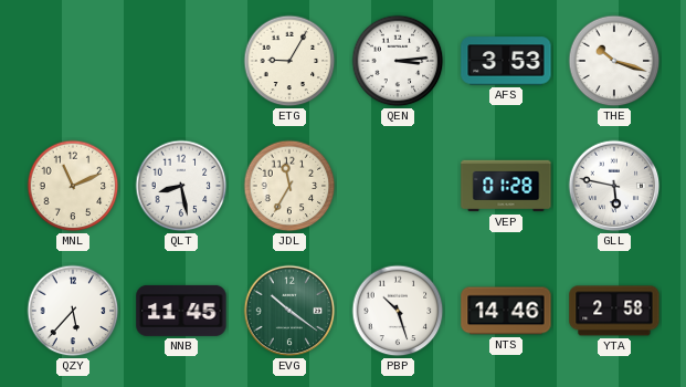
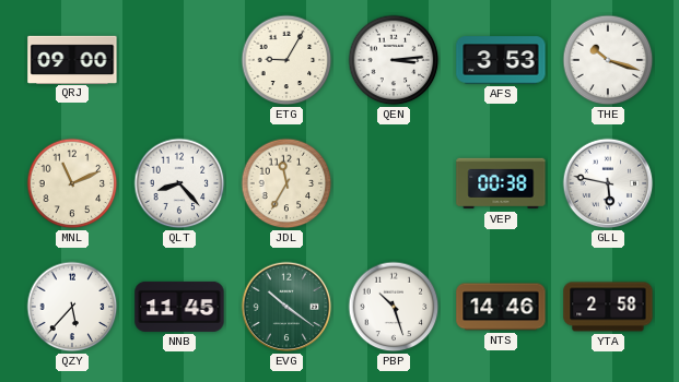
QRJ: none -> 09:00
QLT: 8:28 -> 8:23
VEP: 01:28 -> 00:38
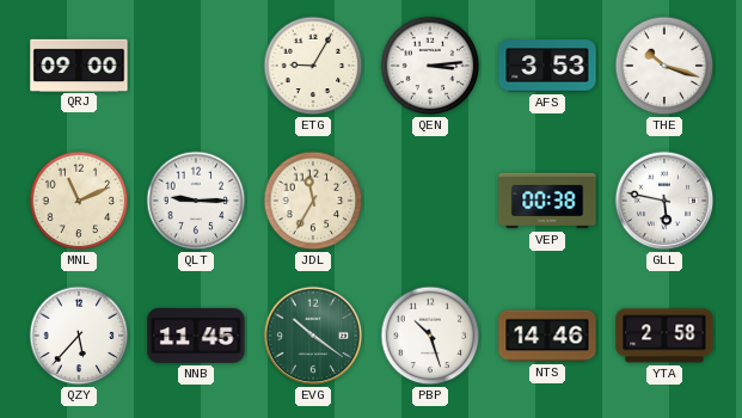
QLT: 8:23 -> 9:15
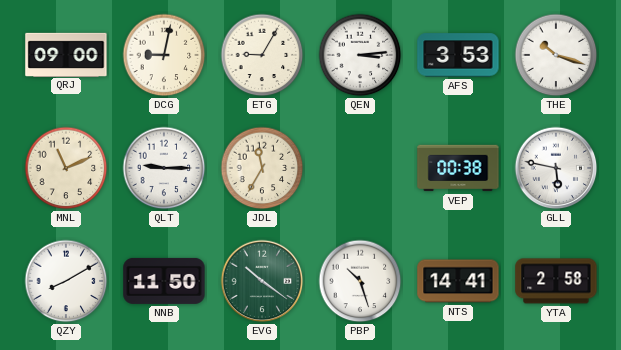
DCG: none -> 9:02
QZY: 5:37 -> 8:10
NNB: 11:45 -> 11:50
NTS: 14:46 -> 14:41
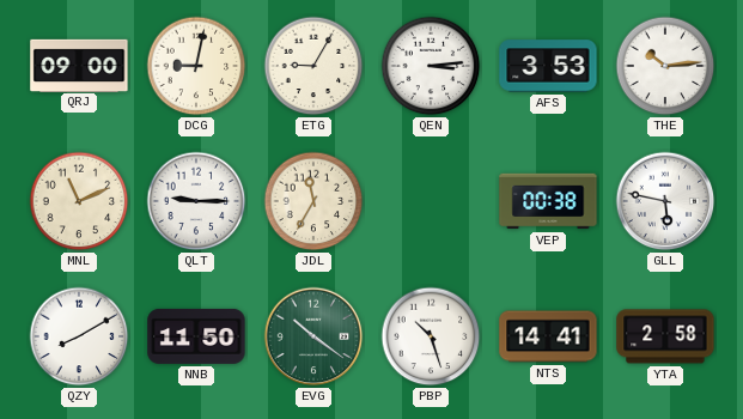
THE: 10:18 -> 10:14
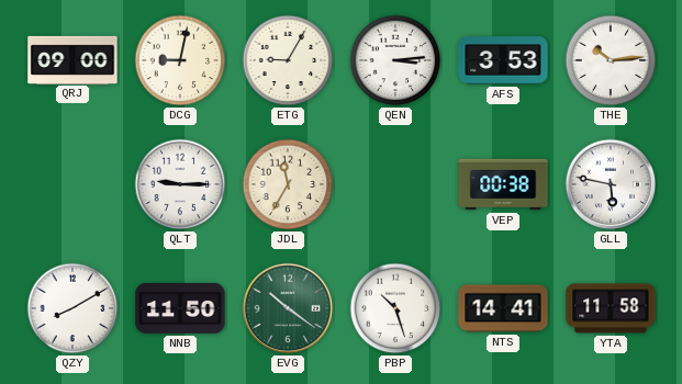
MNL: 11:11 -> none
YTA: 2:58 -> 11:58
